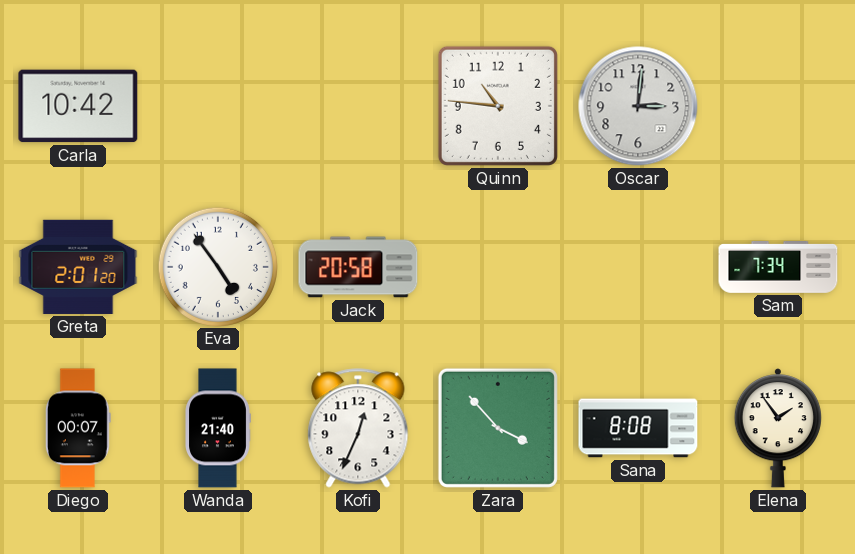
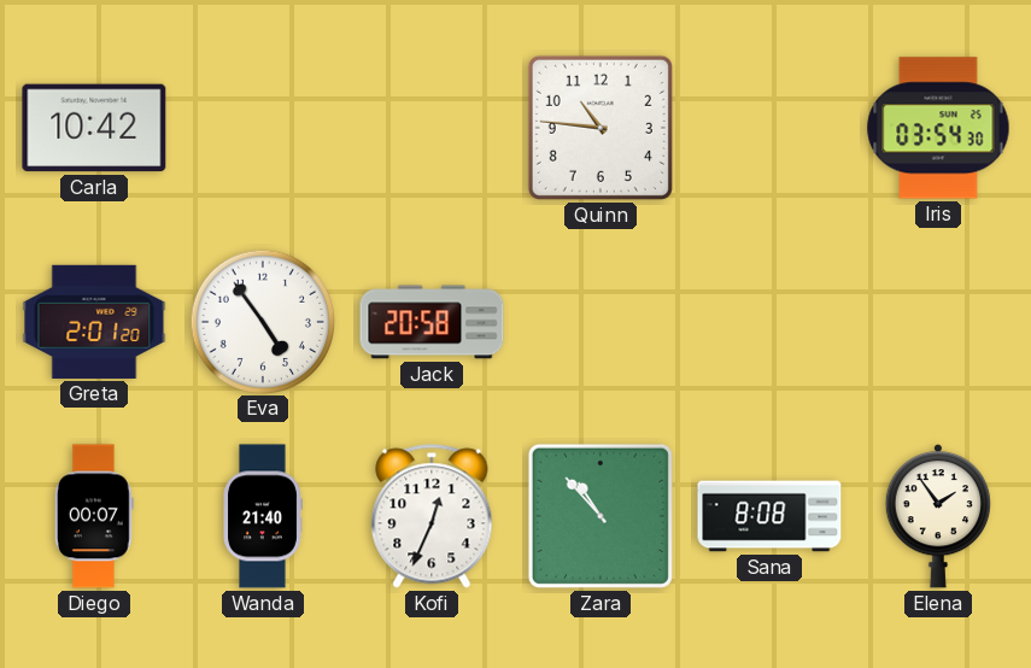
Oscar: 3:01 -> none
Iris: none -> 03:54
Sam: 7:34 -> none
Zara: 3:53 -> 10:53
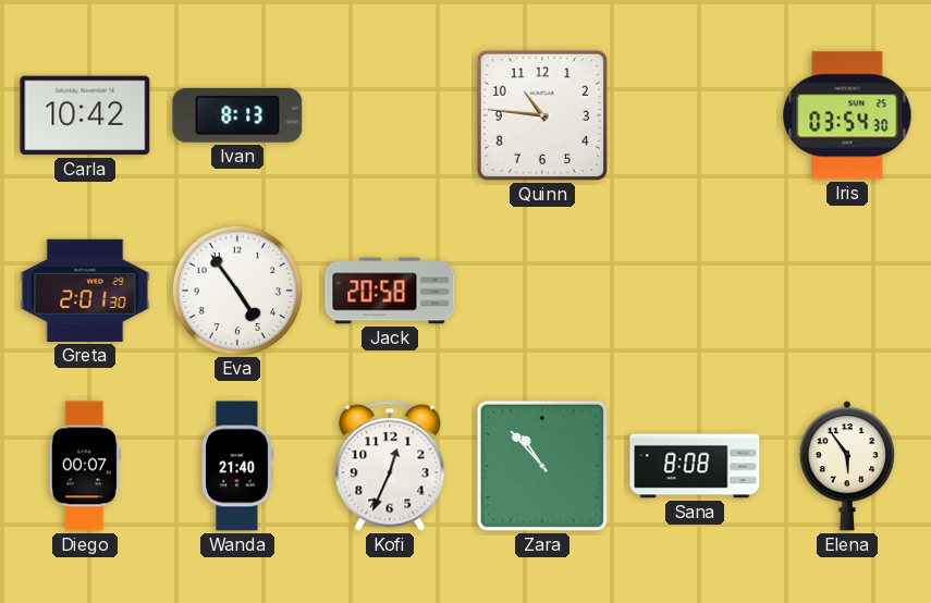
Ivan: none -> 8:13
Greta: 2:01:20 -> 2:01:30
Elena: 1:54 -> 5:54
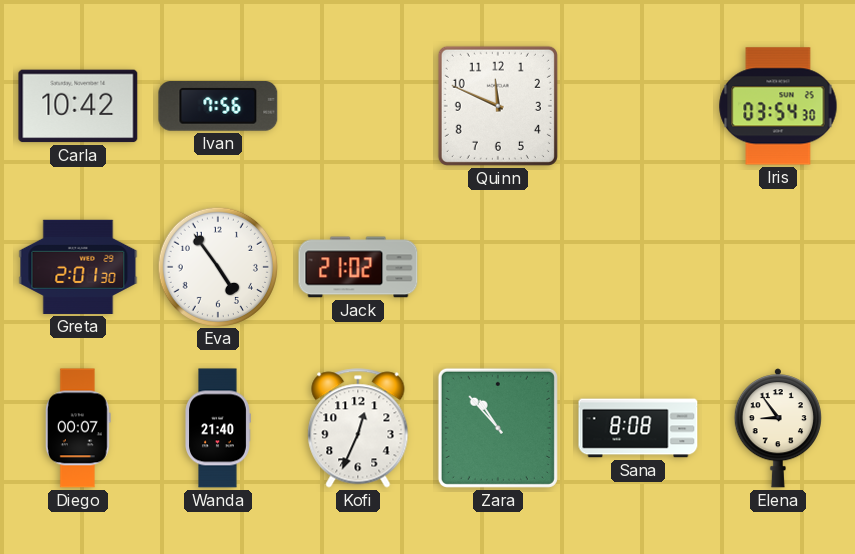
Ivan: 8:13 -> 7:56
Quinn: 10:46 -> 11:49
Jack: 20:58 -> 21:02
Elena: 5:54 -> 8:54
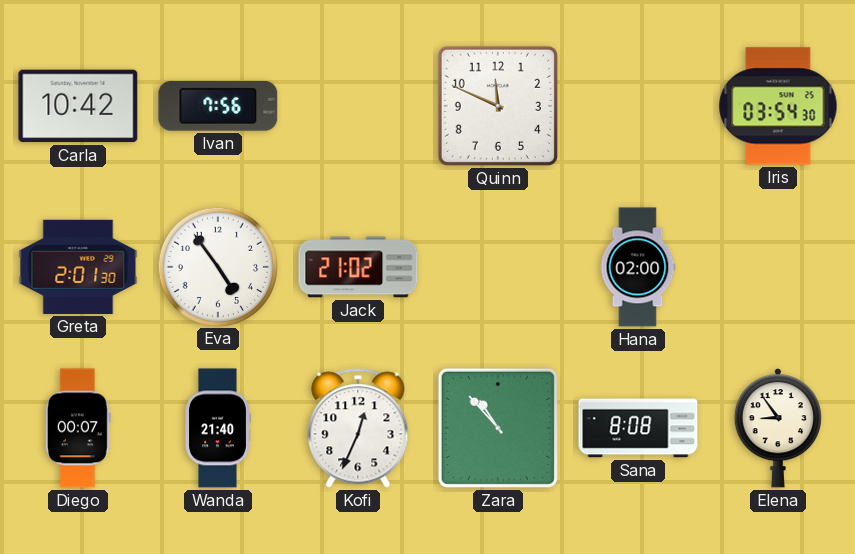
Hana: none -> 02:00
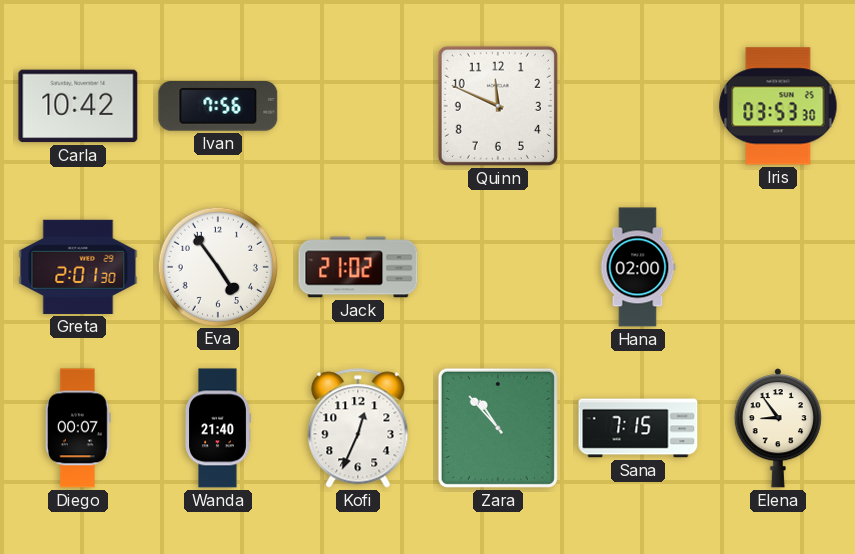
Iris: 03:54 -> 03:53
Sana: 8:08 -> 7:15
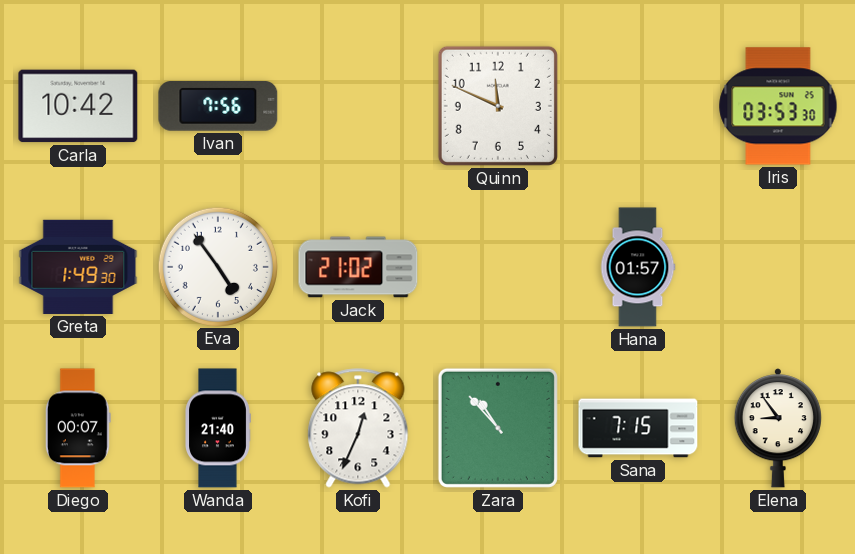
Greta: 2:01 -> 1:49
Hana: 02:00 -> 01:57
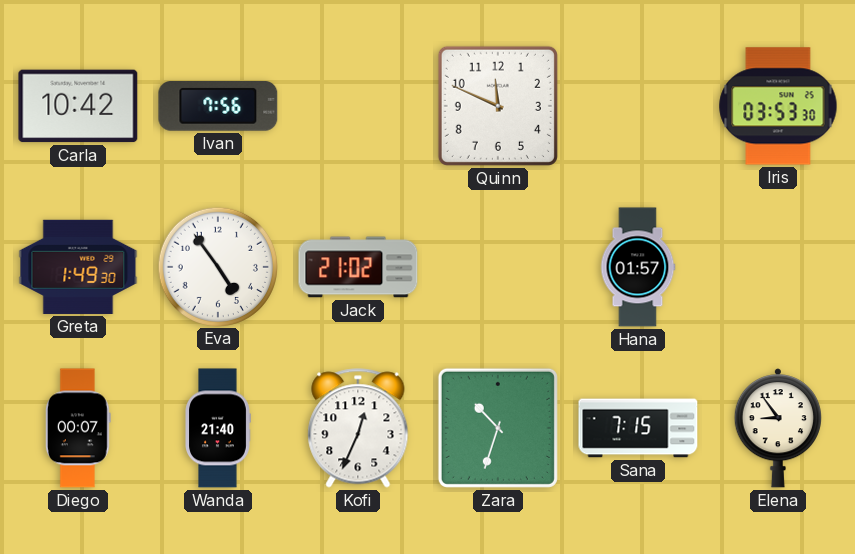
Zara: 10:53 -> 10:33
